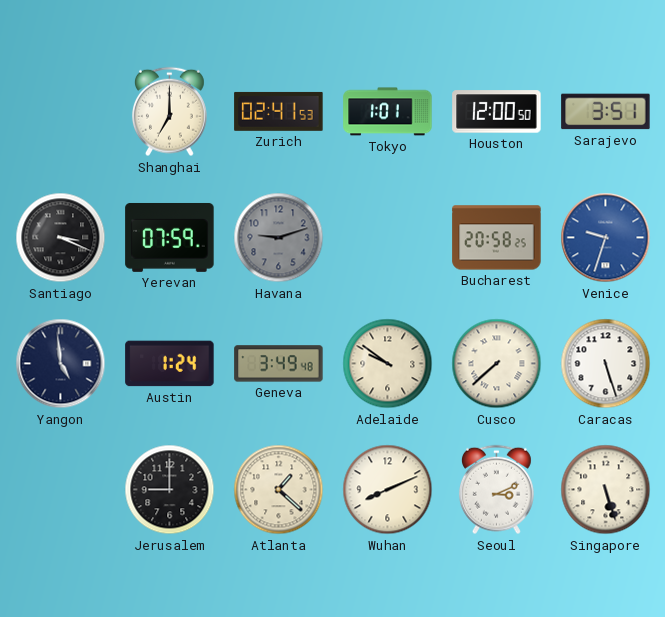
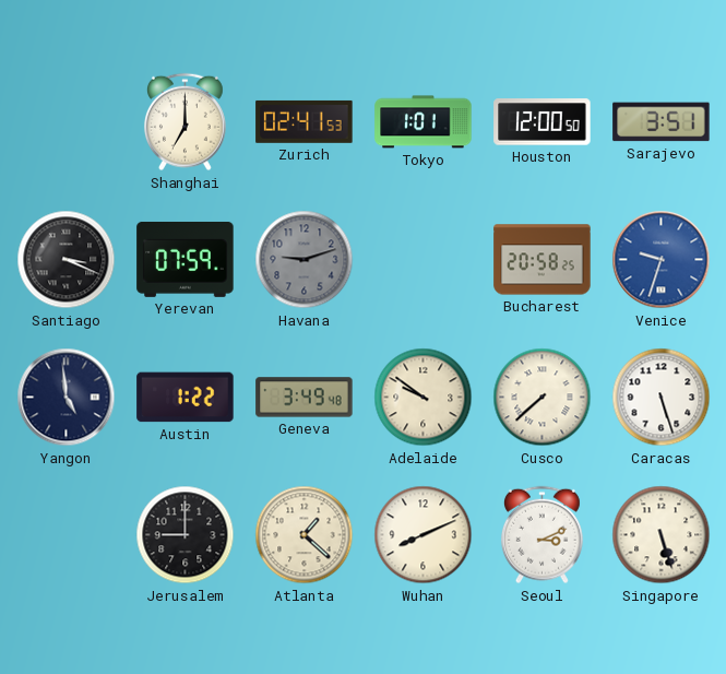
Austin: 1:24 -> 1:22
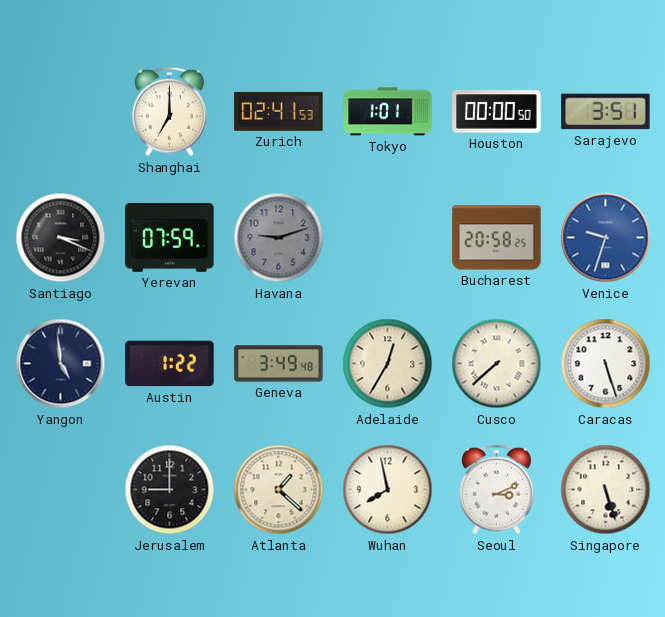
Houston: 12:00 -> 00:00
Adelaide: 9:51 -> 12:35
Wuhan: 8:11 -> 7:58
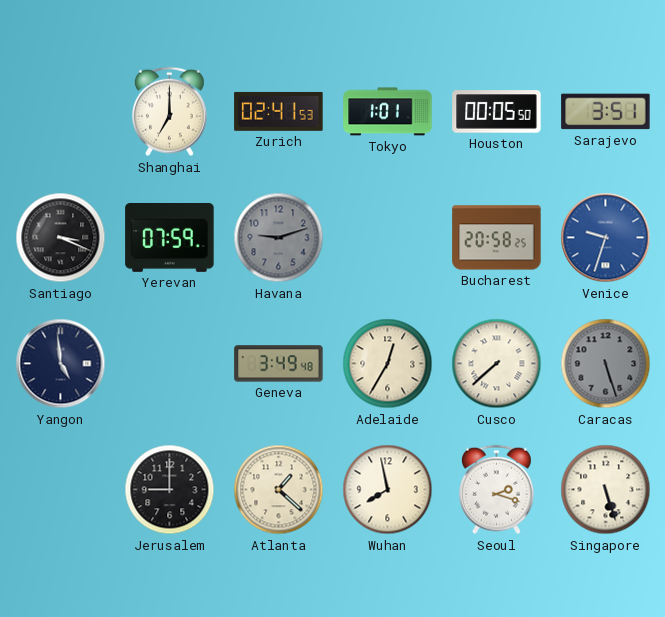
Houston: 00:00 -> 00:05
Austin: 1:22 -> none
Caracas dial: white -> grey
Seoul: 3:11 -> 2:18
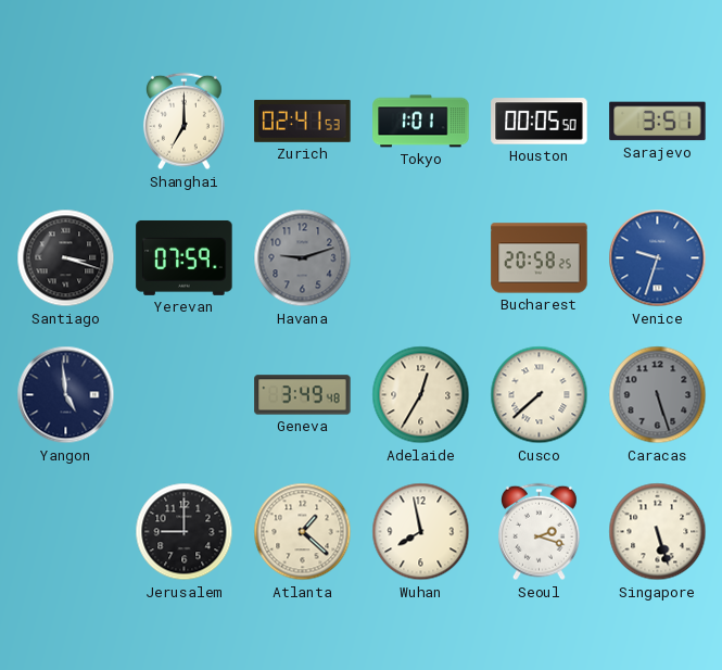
Santiago: 3:19 -> 3:18
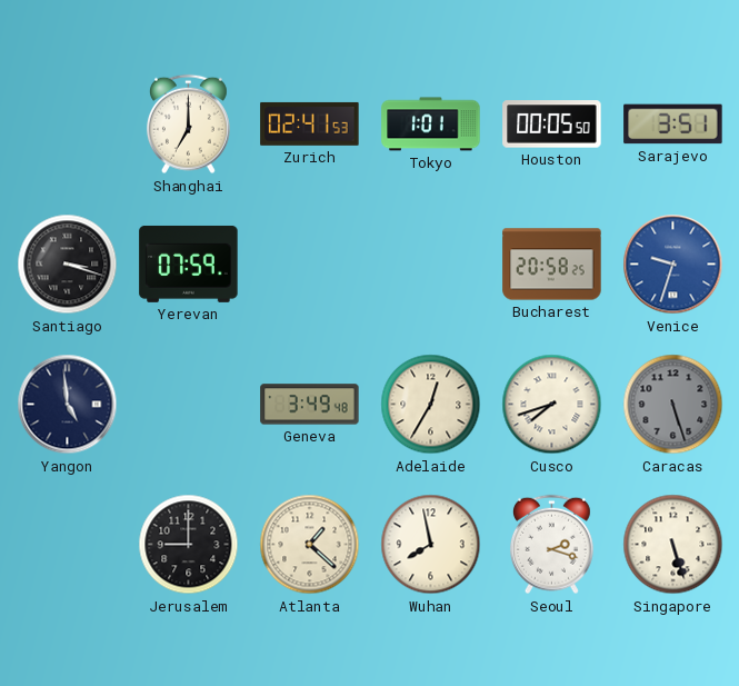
Havana: 9:12 -> none
Cusco: 7:38 -> 7:42
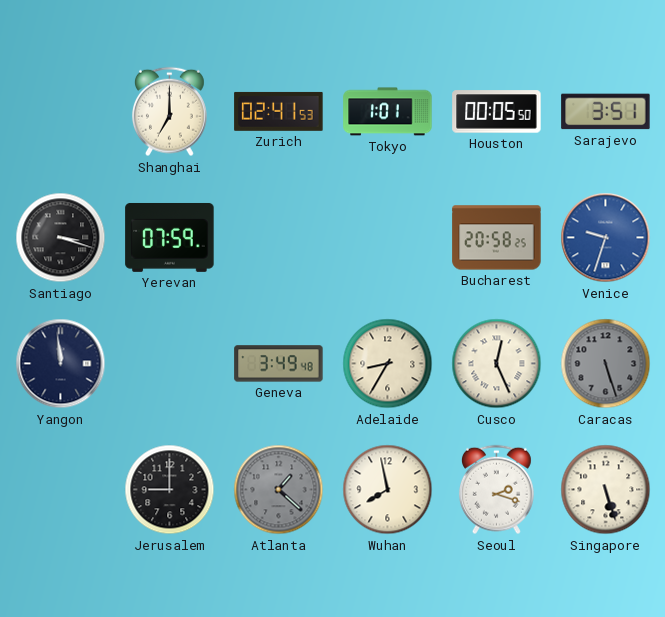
Yangon: 4:59 -> 11:59
Adelaide: 12:35 -> 8:35
Cusco: 7:42 -> 12:26
Atlanta dial: cream -> grey
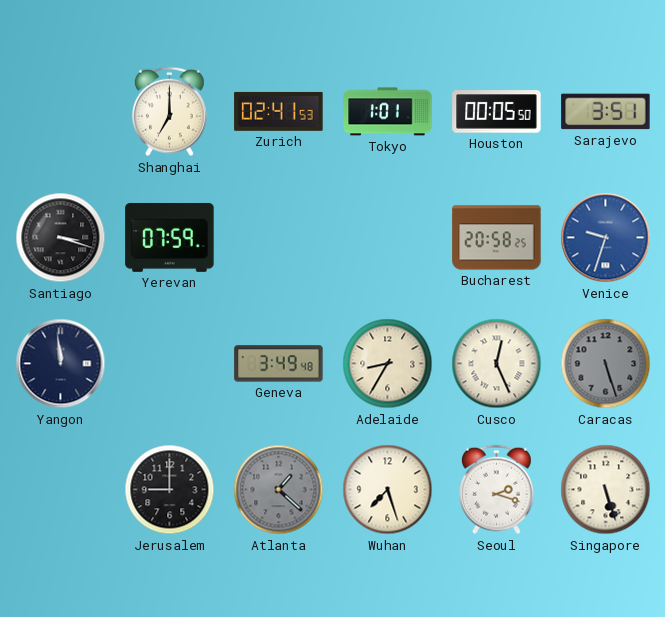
Wuhan: 7:58 -> 7:27
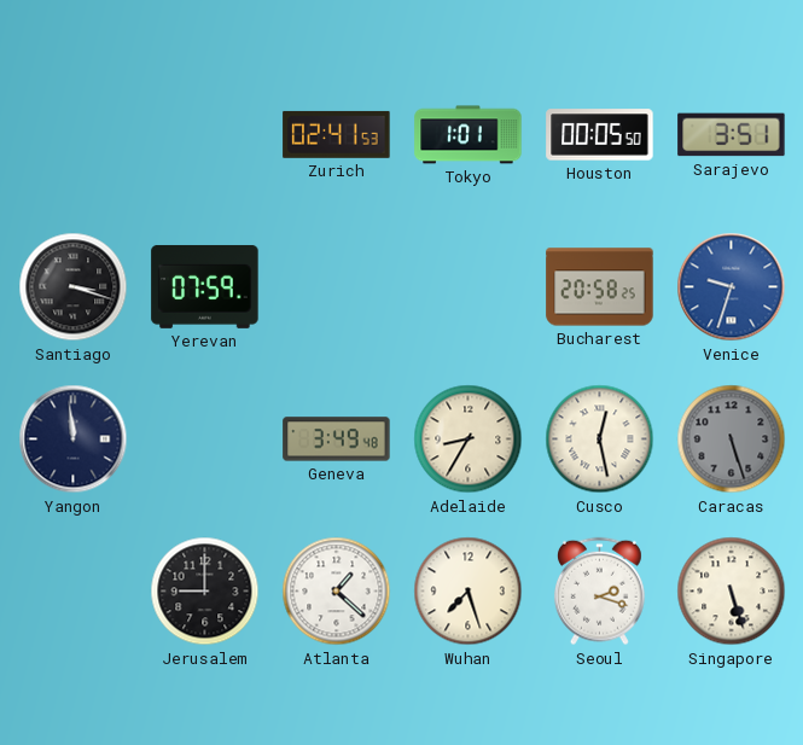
Shanghai: 7:00 -> none
Cusco: 12:26 -> 12:28
Atlanta dial: grey -> white
